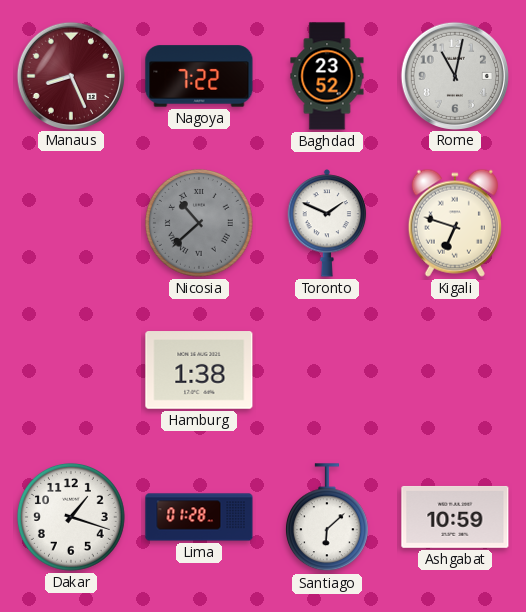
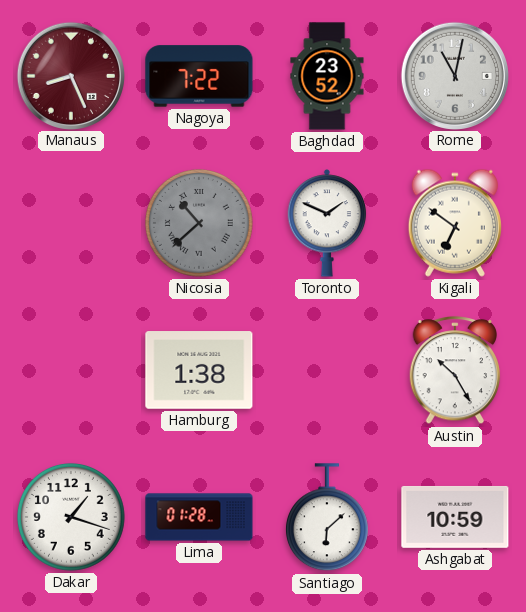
Kigali: 6:48 -> 6:51
Austin: none -> 10:25
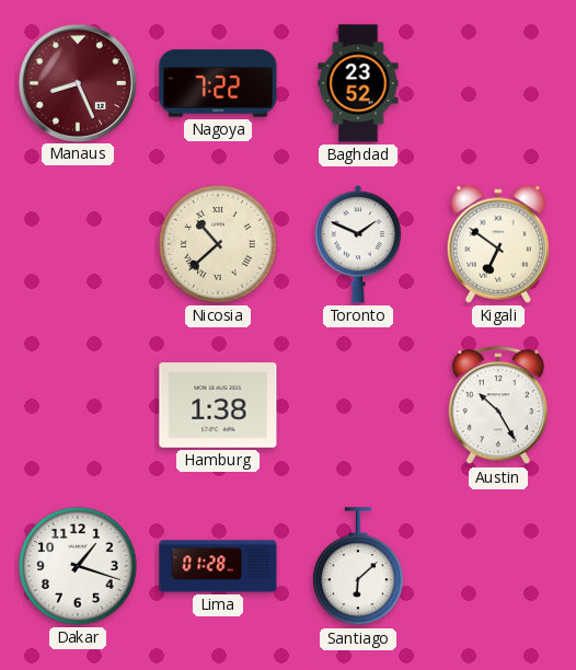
Rome: 11:02 -> none
Nicosia dial: grey -> cream
Ashgabat: 10:59 -> none
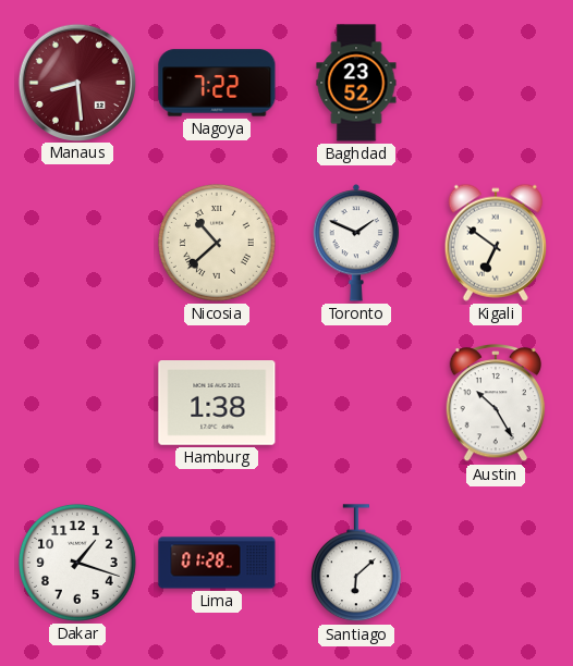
Manaus: 8:26 -> 8:29
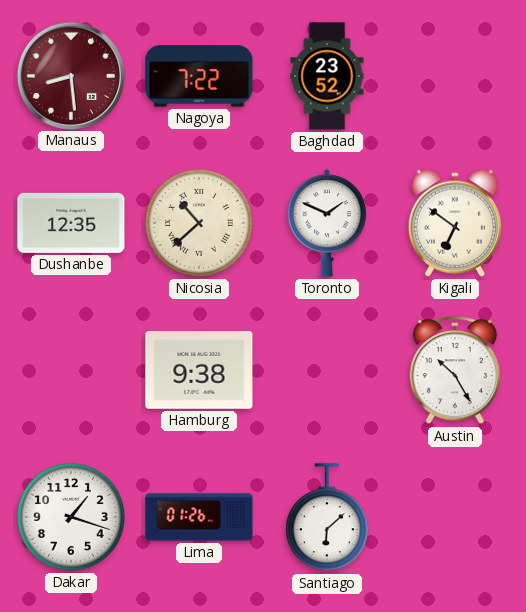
Dushanbe: none -> 12:35
Hamburg: 1:38 -> 9:38
Lima: 01:28 -> 01:26
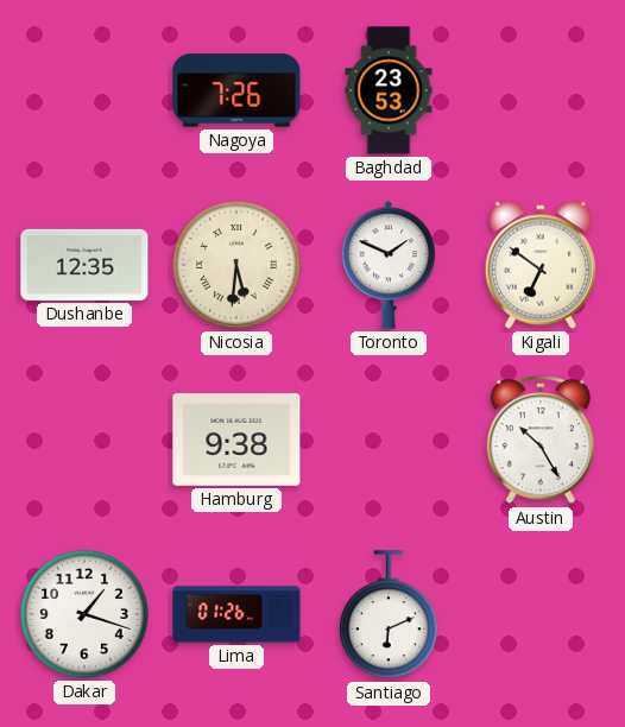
Manaus: 8:29 -> none
Nagoya: 7:22 -> 7:26
Baghdad: 23:52 -> 23:53
Nicosia: 10:38 -> 5:31
Santiago: 6:08 -> 6:11
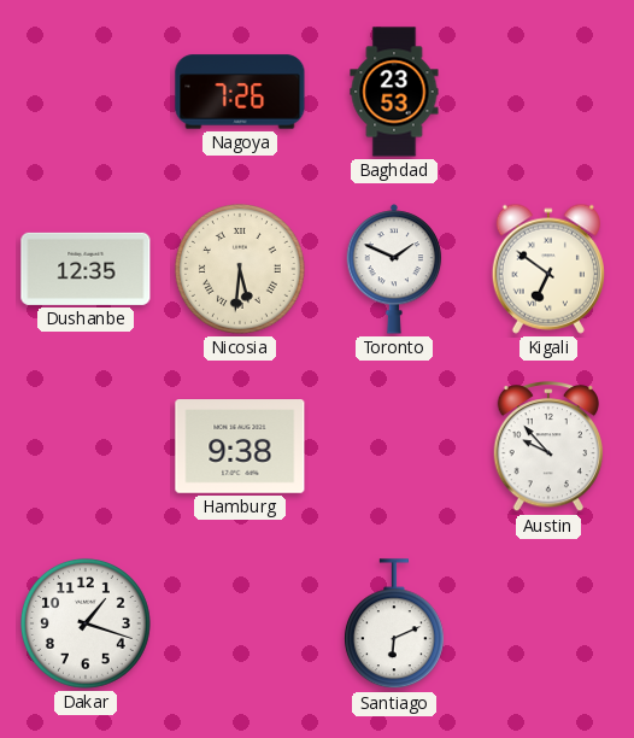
Austin: 10:25 -> 9:53
Lima: 01:26 -> none
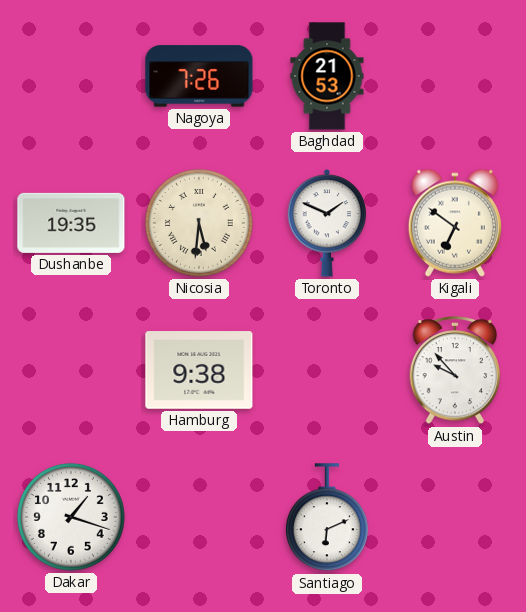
Baghdad: 23:53 -> 21:53
Dushanbe: 12:35 -> 19:35
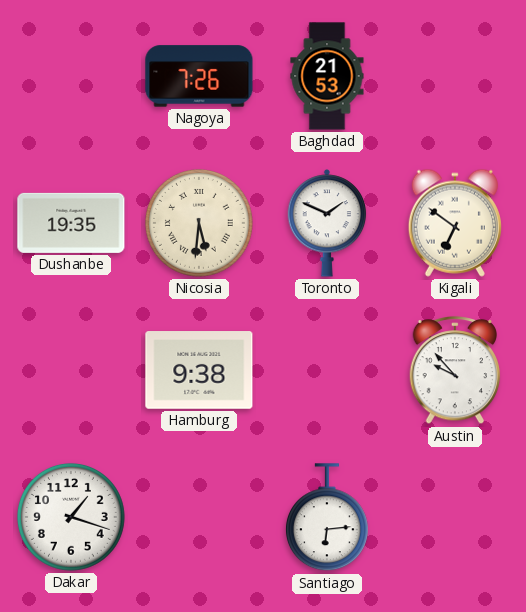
Santiago: 6:11 -> 6:14
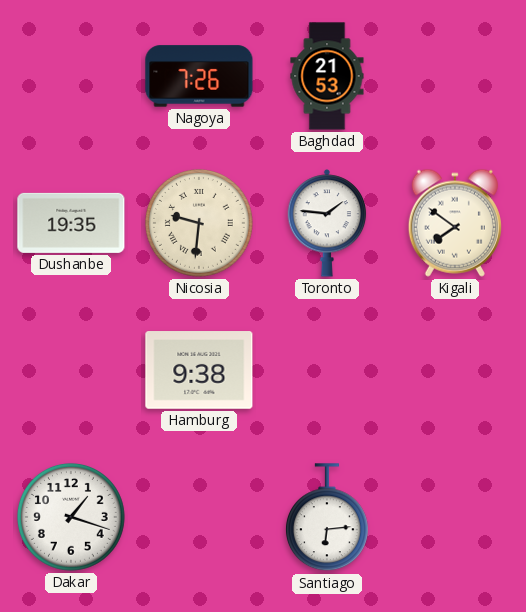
Nicosia: 5:31 -> 9:31
Toronto: 1:49 -> 1:46
Kigali: 6:51 -> 7:51
Austin: 9:53 -> none
